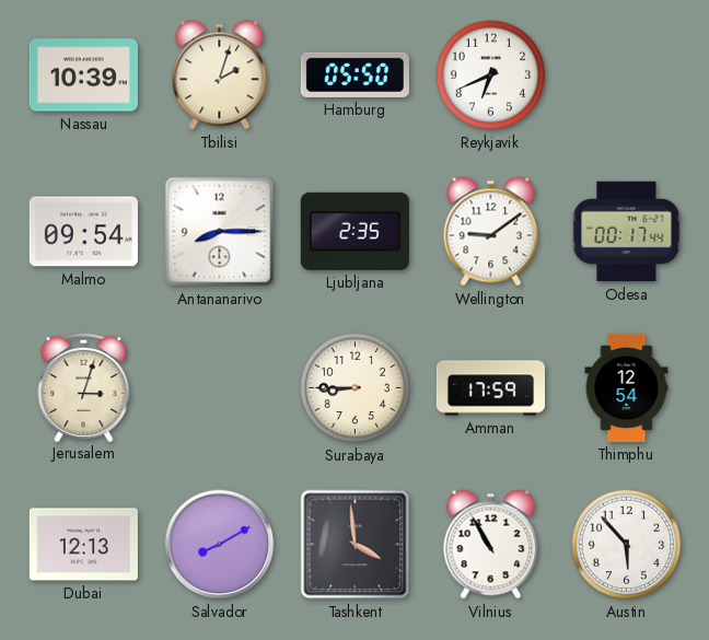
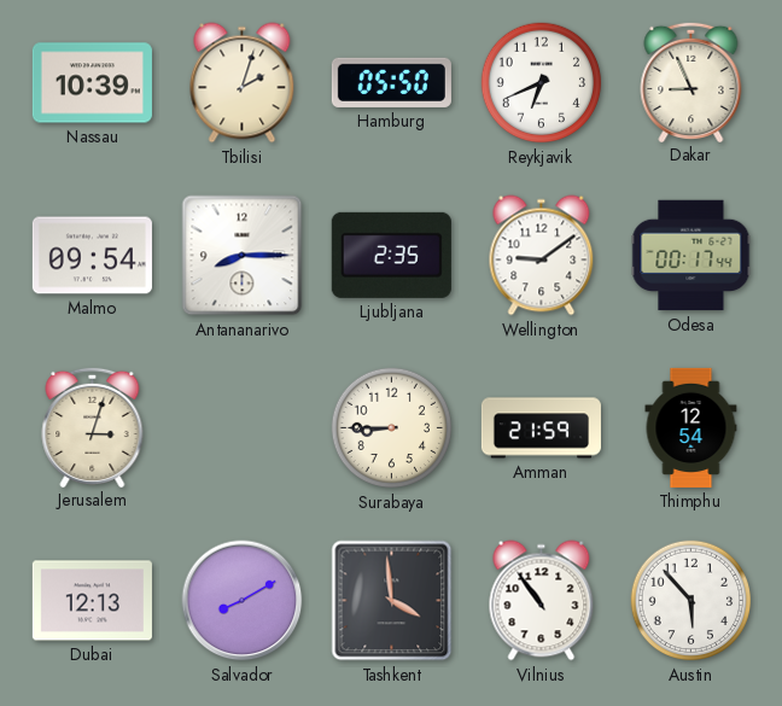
Dakar: none -> 8:56
Amman: 17:59 -> 21:59
Vilnius: 10:55 -> 10:54
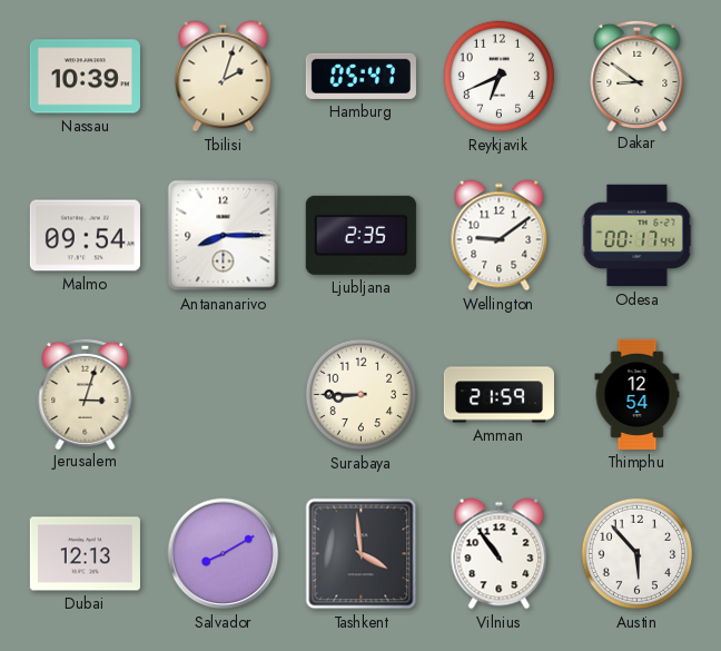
Hamburg: 05:50 -> 05:47
Dakar: 8:56 -> 8:51
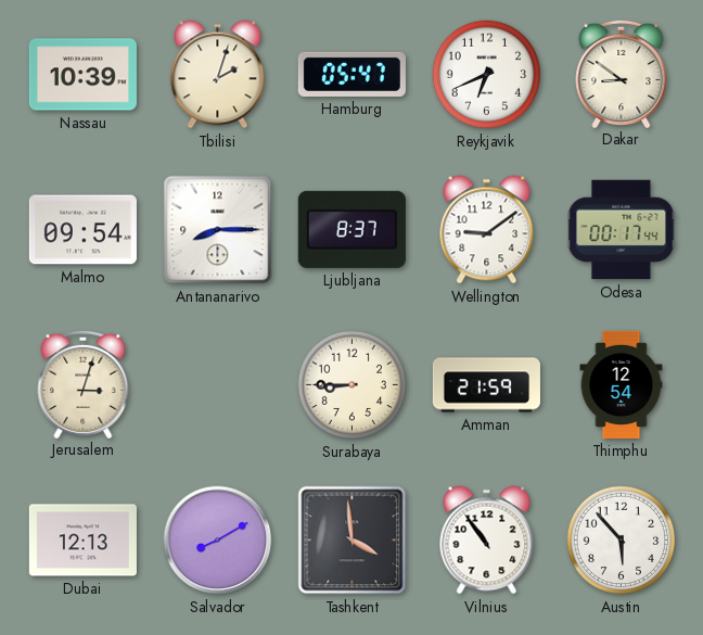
Ljubljana: 2:35 -> 8:37
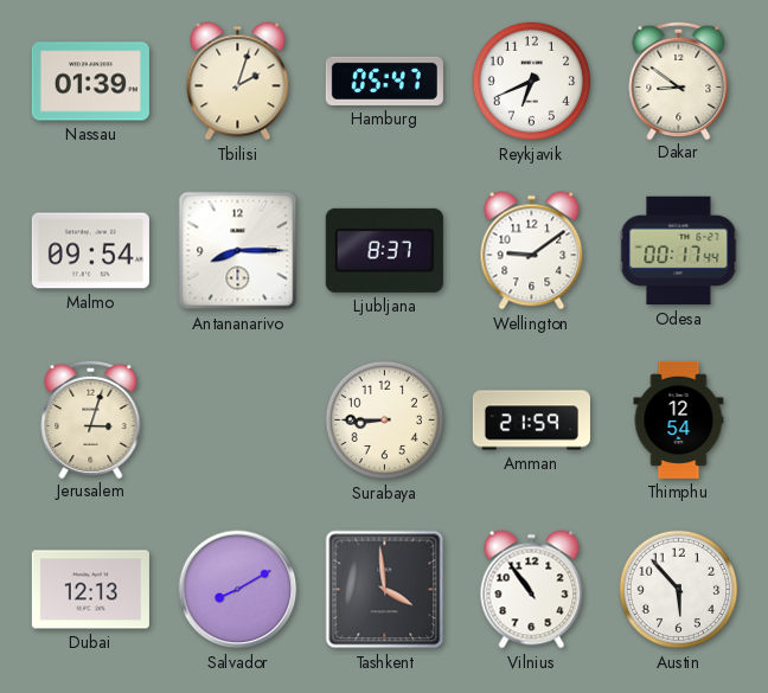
Nassau: 10:39 -> 01:39
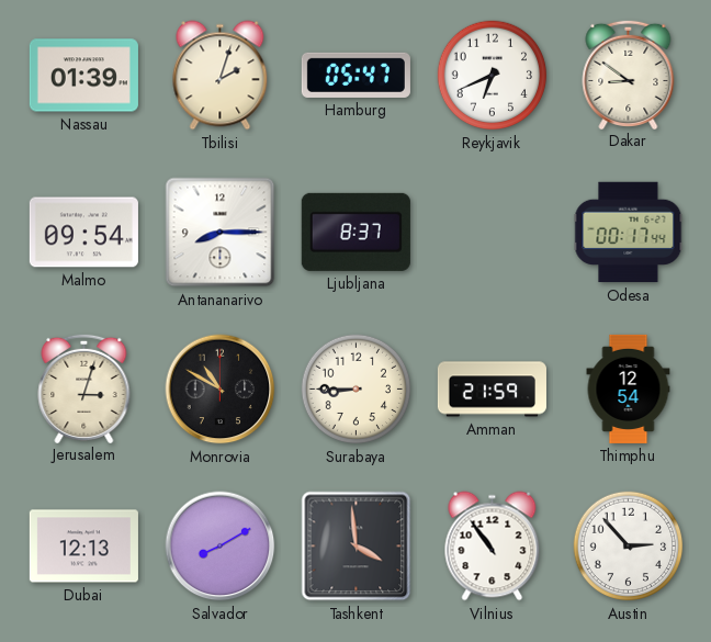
Wellington: 9:09 -> none
Monrovia: none -> 10:50
Austin: 5:53 -> 2:53
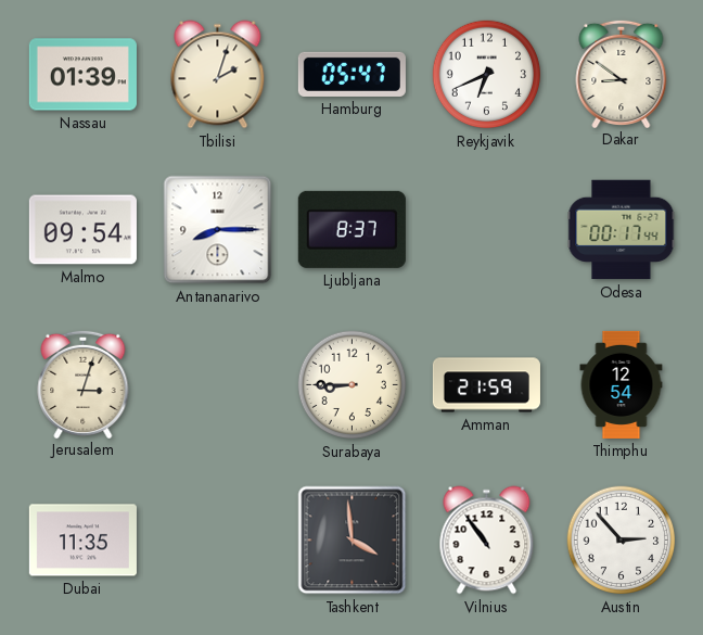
Monrovia: 10:50 -> none
Dubai: 12:13 -> 11:35
Salvador: 8:10 -> none
